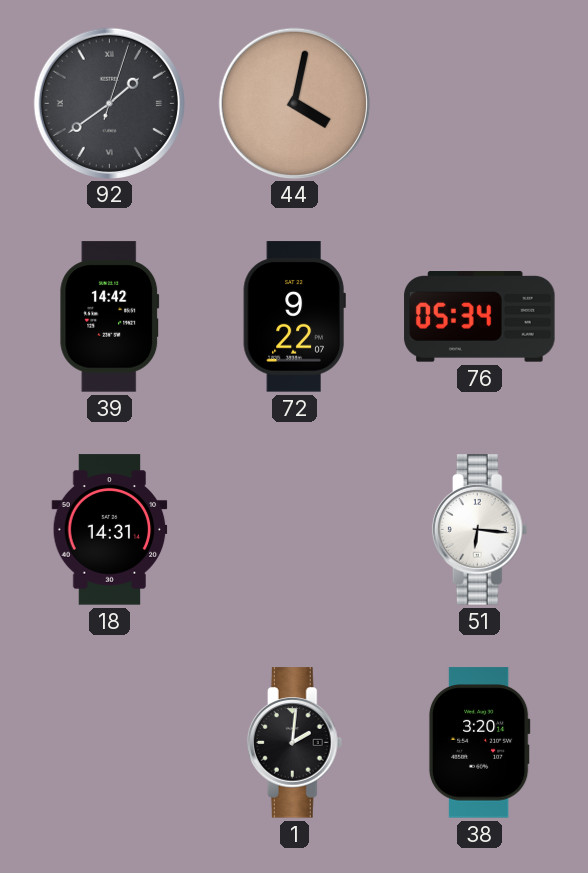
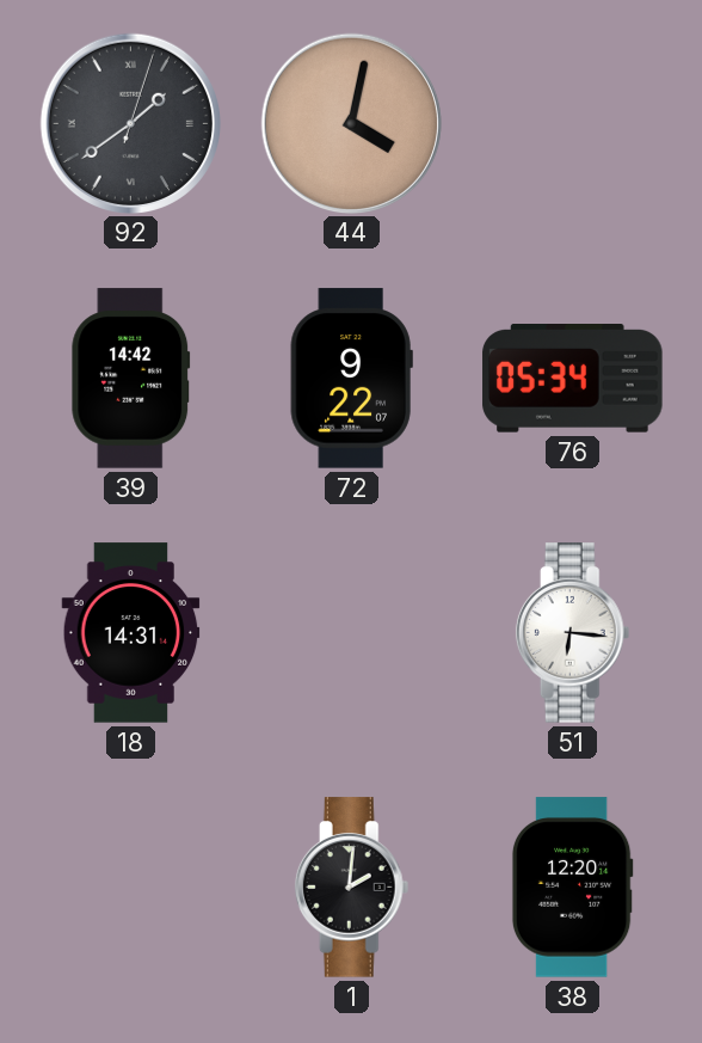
38: 3:20 -> 12:20
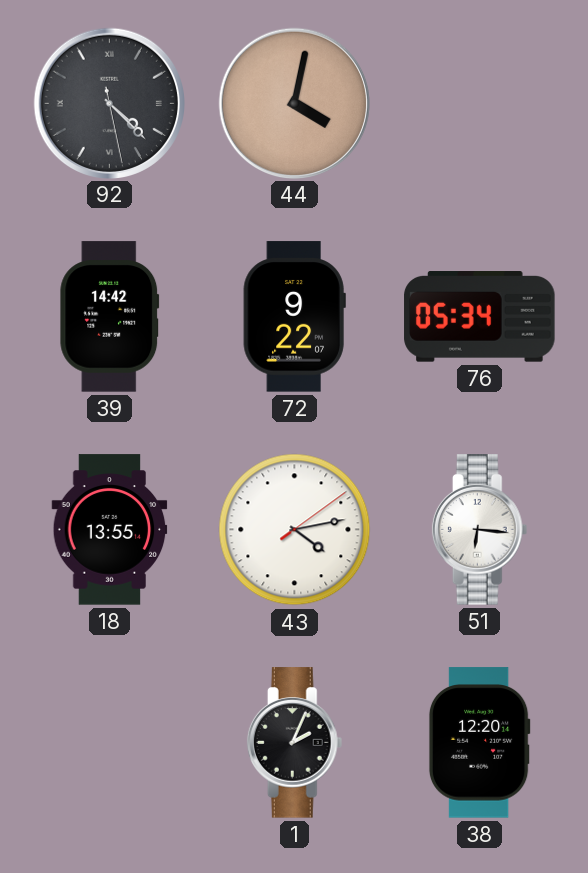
92: 1:39 -> 4:22
18: 14:31 -> 13:55
43: none -> 4:13
1: 2:01 -> 2:04
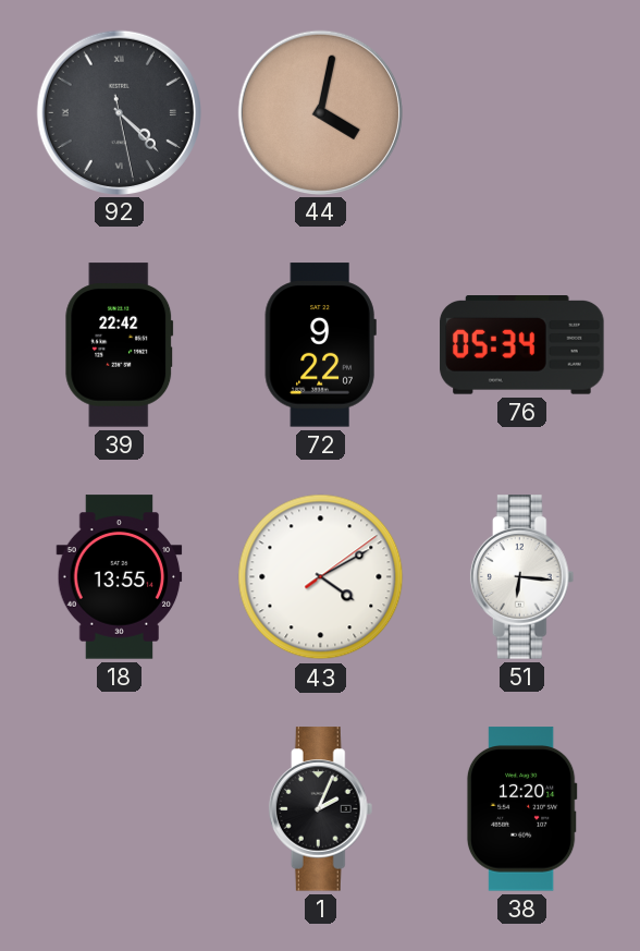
39: 14:42 -> 22:42
43: 4:13 -> 4:10
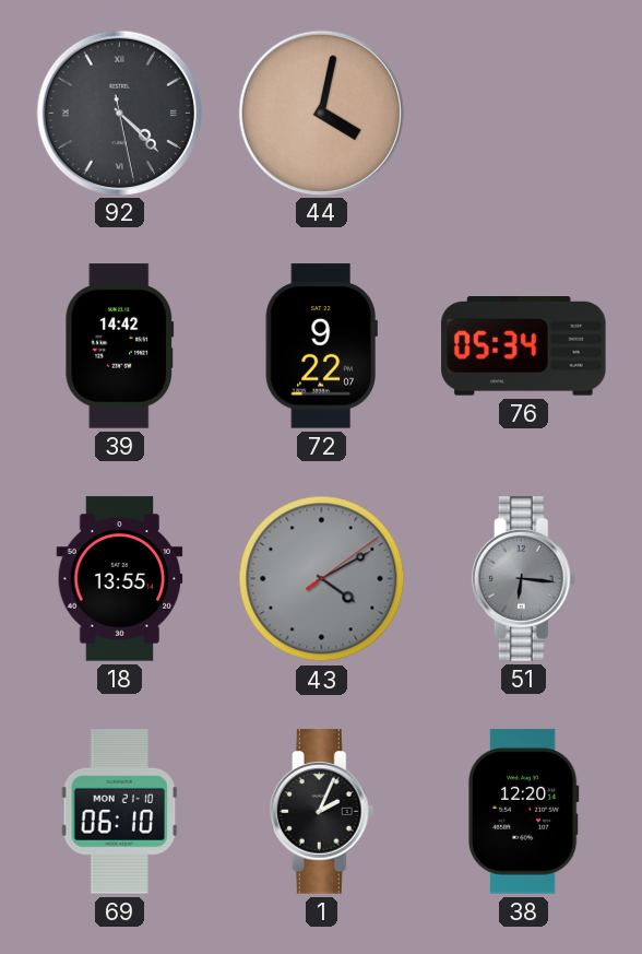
39: 22:42 -> 14:42
43 dial: white -> grey
51 dial: white -> grey
69: none -> 06:10
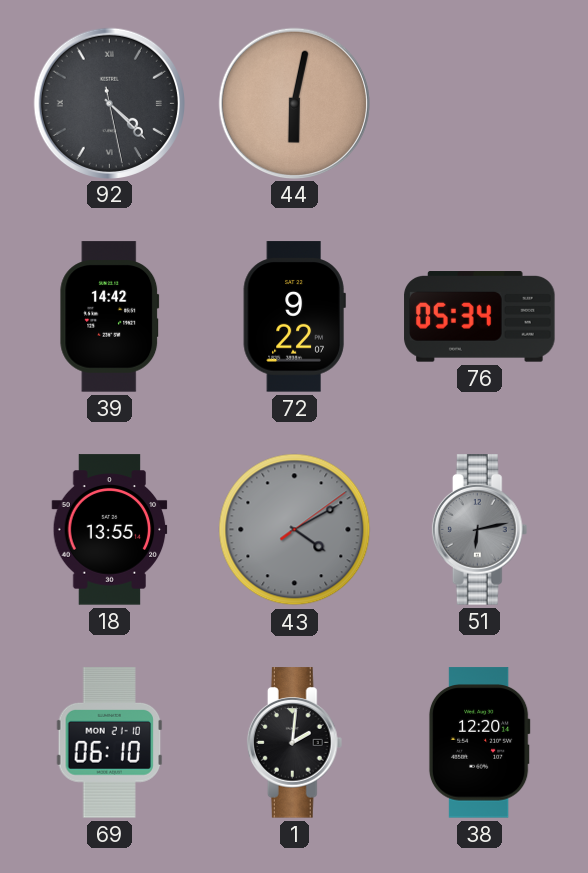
44: 4:02 -> 6:02
51: 6:16 -> 6:13
1: 2:04 -> 2:01
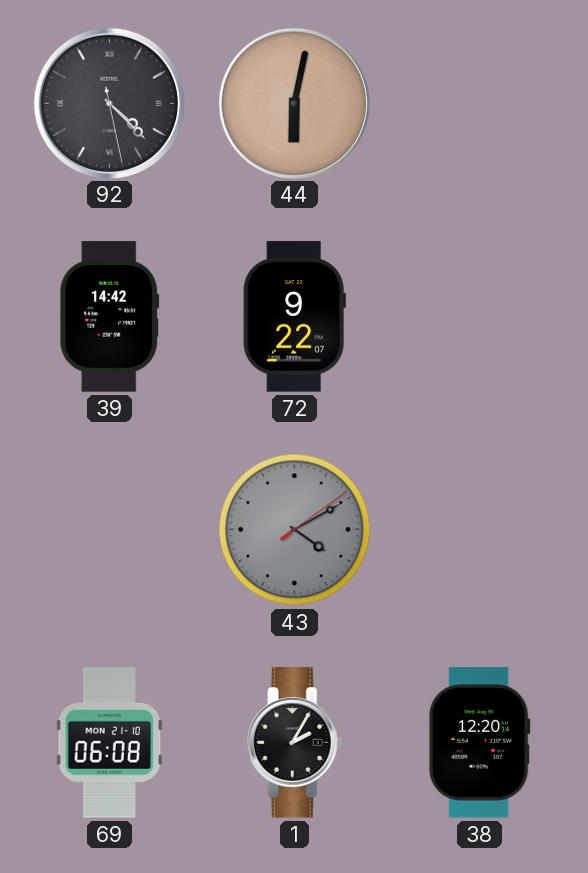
76: 05:34 -> none
18: 13:55 -> none
51: 6:13 -> none
69: 06:10 -> 06:08
1: 2:01 -> 2:05
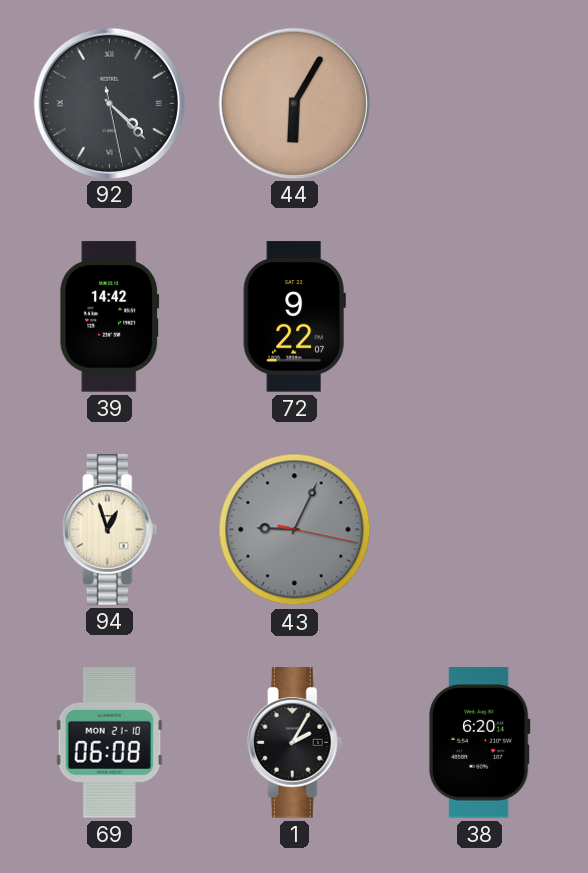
44: 6:02 -> 6:05
94: none -> 12:57
43: 4:10 -> 9:04
38: 12:20 -> 6:20
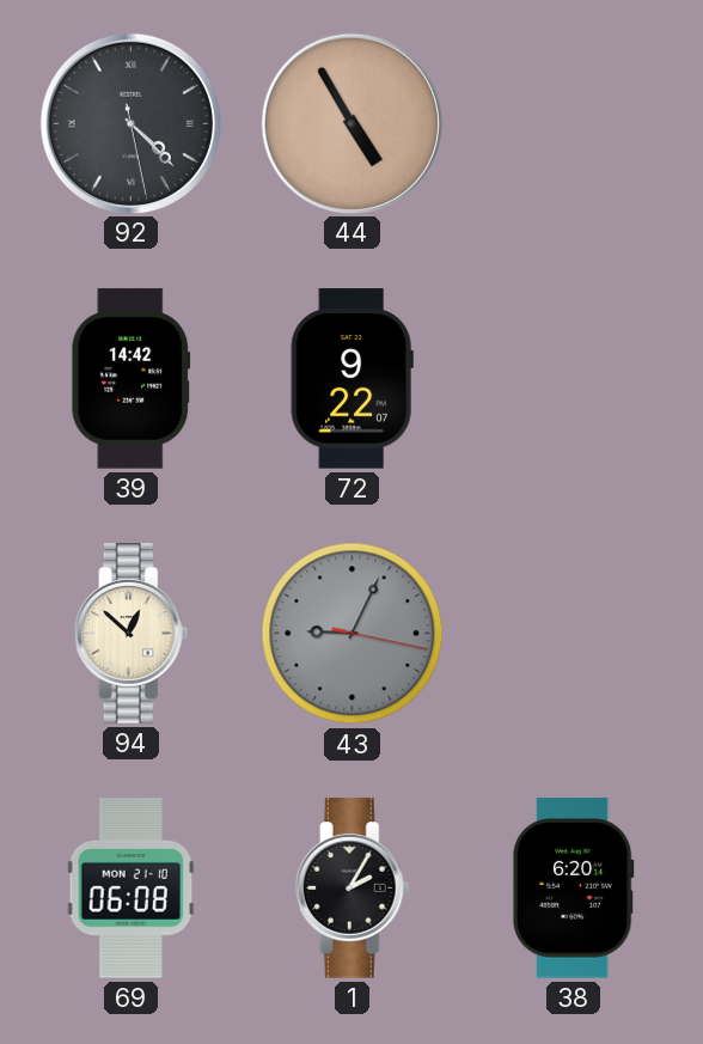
44: 6:05 -> 4:55
94: 12:57 -> 12:52
